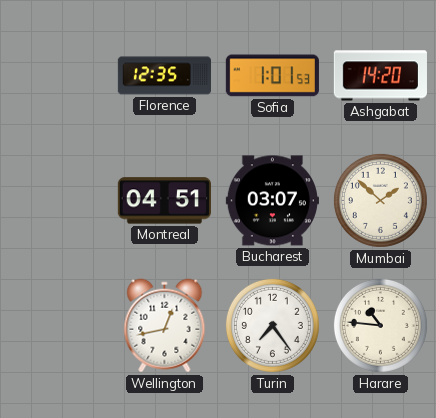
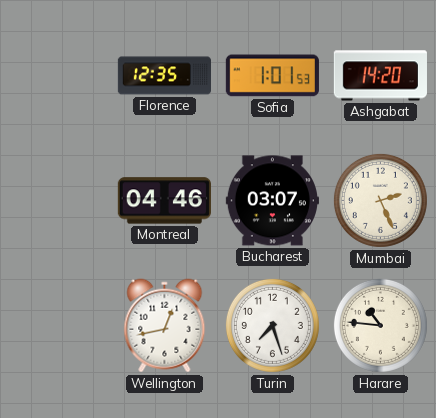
Montreal: 04:51 -> 04:46
Mumbai: 1:52 -> 2:26
Turin: 7:24 -> 7:27
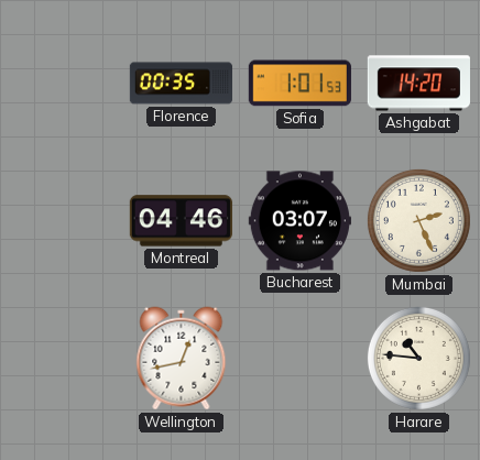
Florence: 12:35 -> 00:35
Turin: 7:27 -> none
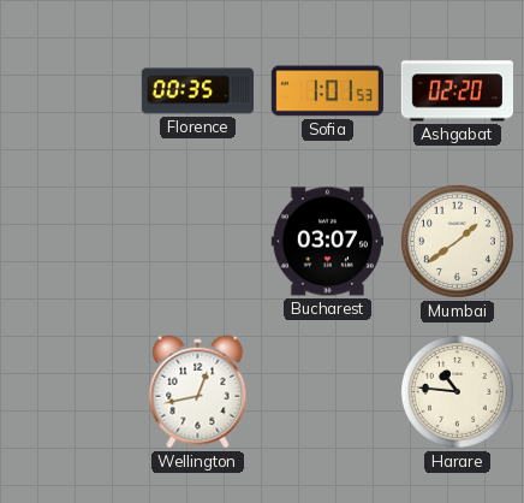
Ashgabat: 14:20 -> 02:20
Montreal: 04:46 -> none
Mumbai: 2:26 -> 1:39
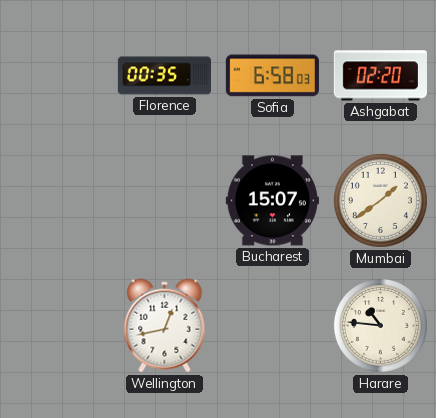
Sofia: 1:01 -> 6:58
Bucharest: 03:07 -> 15:07
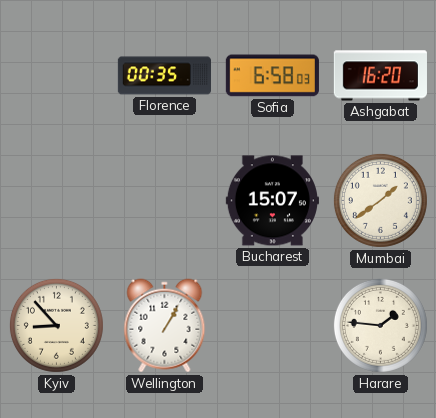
Ashgabat: 02:20 -> 16:20
Kyiv: none -> 8:53
Wellington: 12:43 -> 1:05
Harare: 10:46 -> 1:46
